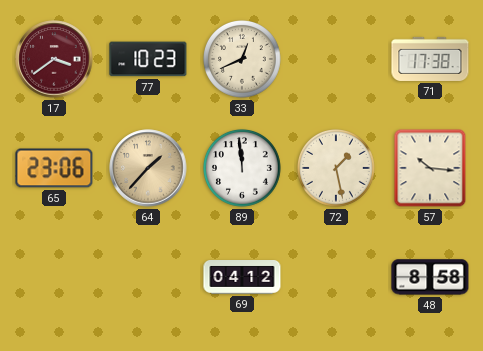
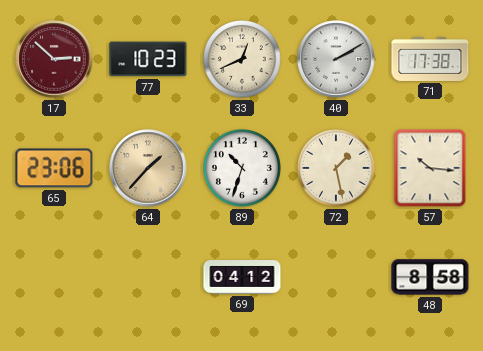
17: 3:39 -> 2:52
40: none -> 2:10
89: 11:59 -> 10:33
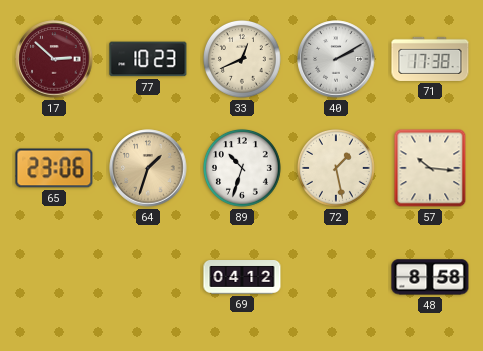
64: 1:37 -> 1:33
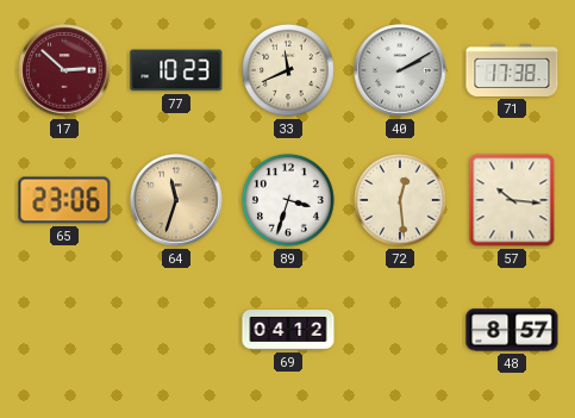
33: 12:41 -> 11:41
64: 1:33 -> 11:33
89: 10:33 -> 3:33
72: 1:28 -> 12:29
48: 8:58 -> 8:57
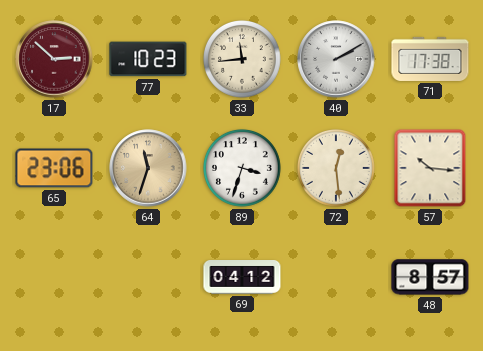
33: 11:41 -> 11:44
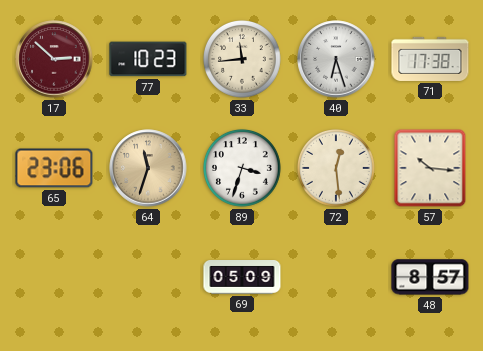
40: 2:10 -> 6:27
69: 04:12 -> 05:09
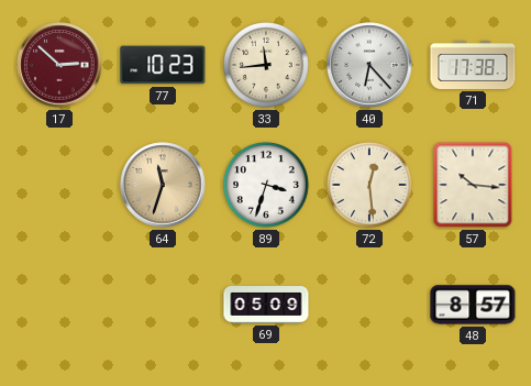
40: 6:27 -> 6:23
65: 23:06 -> none
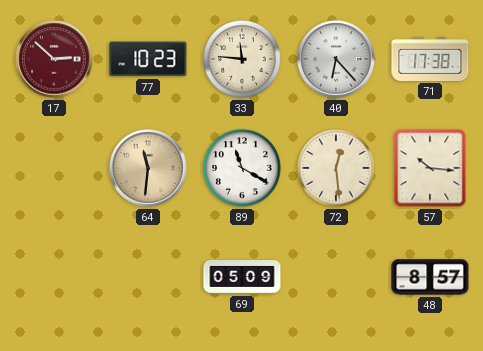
33: 11:44 -> 11:46
64: 11:33 -> 11:31
89: 3:33 -> 11:20
